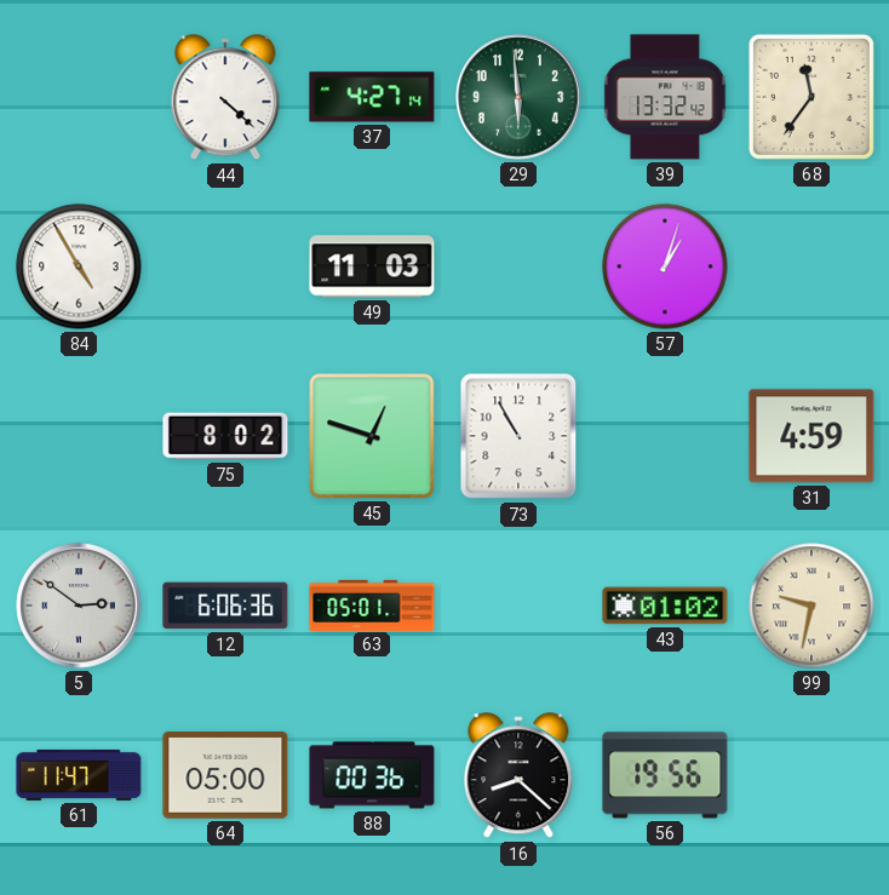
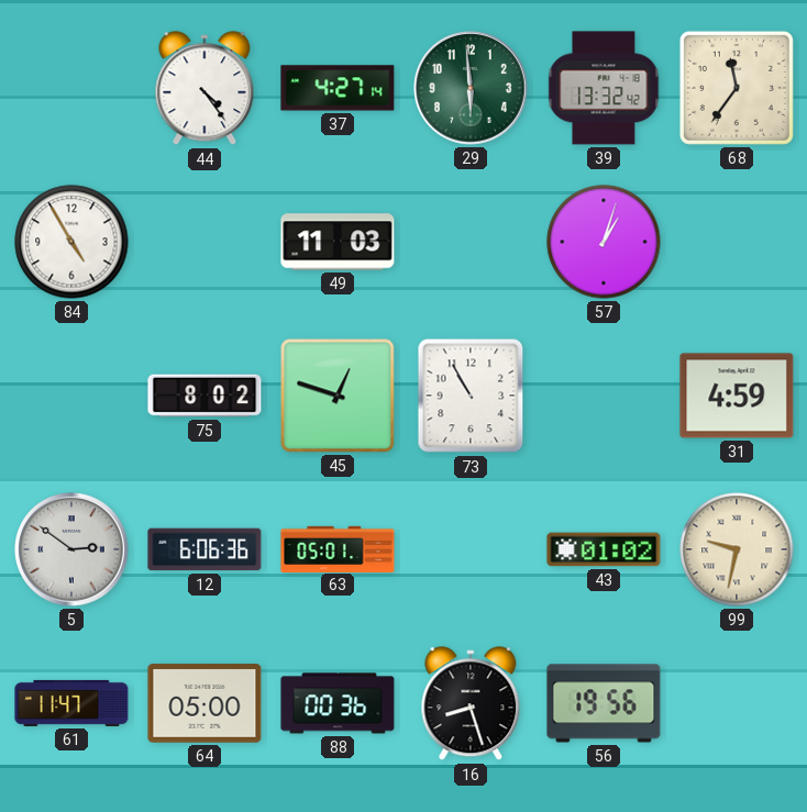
44: 4:22 -> 4:24
16: 8:22 -> 8:27
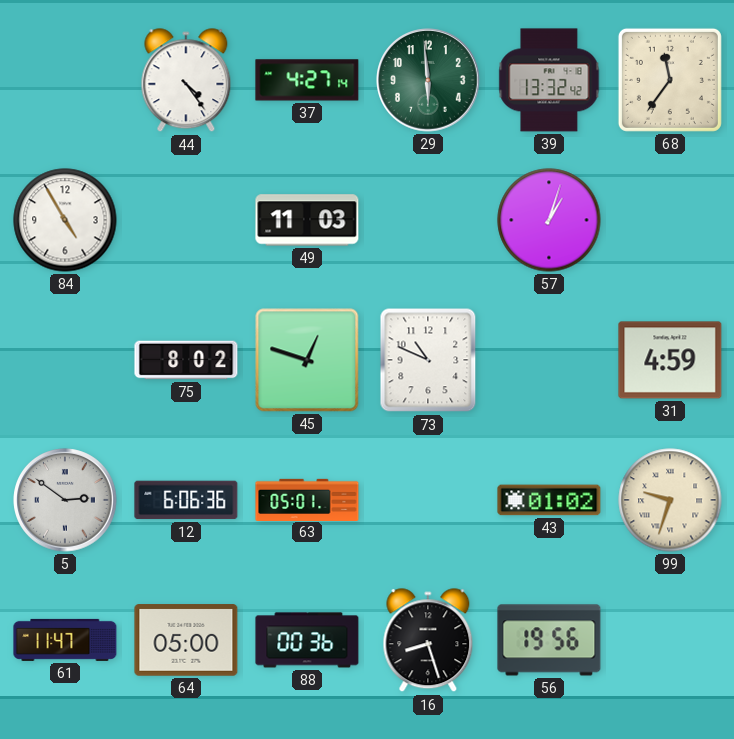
73: 10:55 -> 10:49
99: 9:32 -> 9:33
